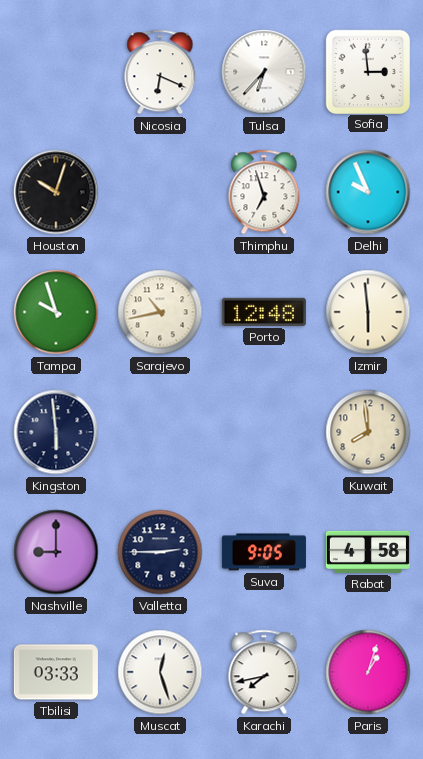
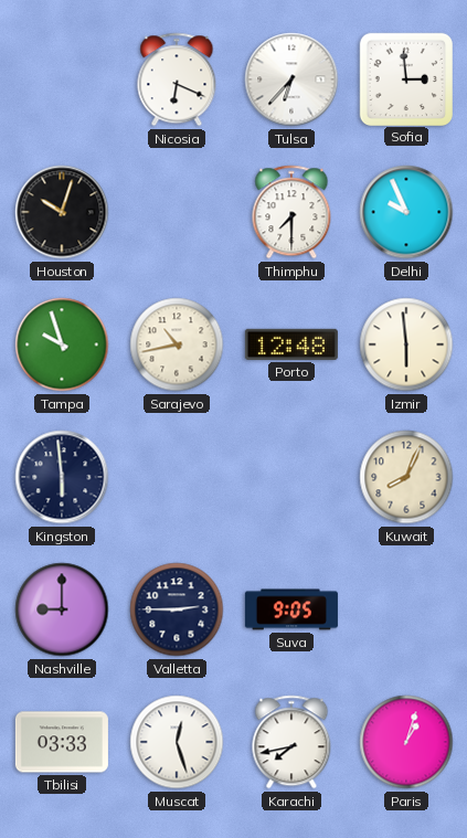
Thimphu: 6:57 -> 7:30
Kuwait: 7:59 -> 8:04
Rabat: 4:58 -> none
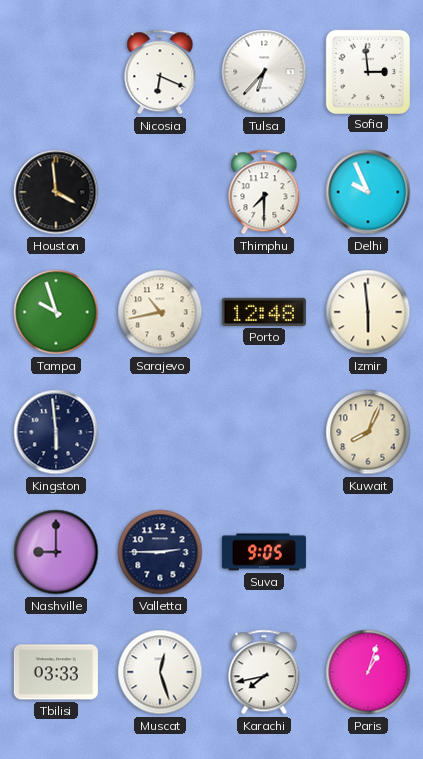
Houston: 10:03 -> 3:59
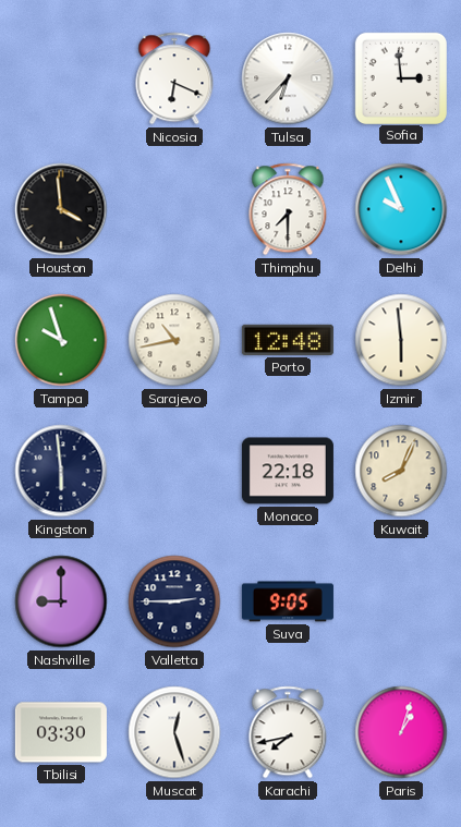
Monaco: none -> 22:18
Tbilisi: 03:33 -> 03:30
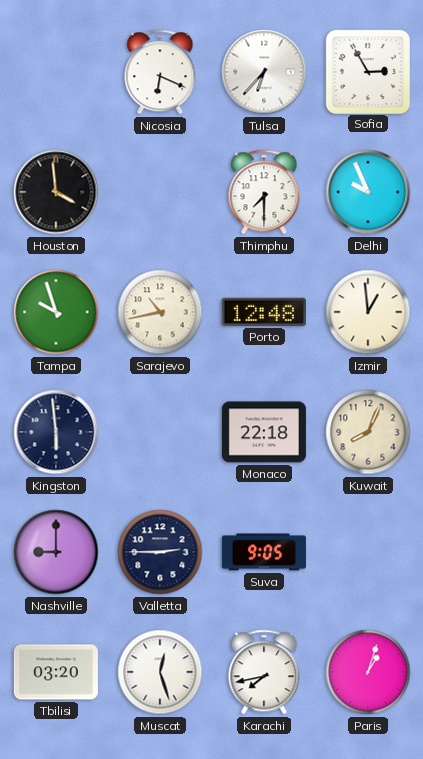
Sofia: 2:59 -> 2:55
Izmir: 5:59 -> 12:59
Tbilisi: 03:30 -> 03:20
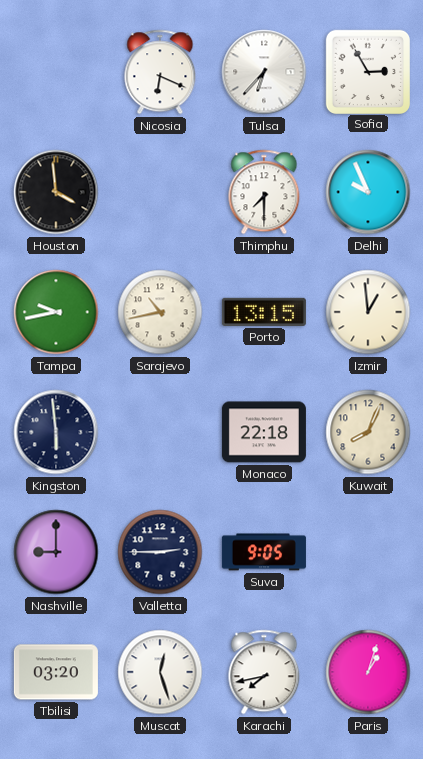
Tampa: 9:57 -> 9:43
Porto: 12:48 -> 13:15
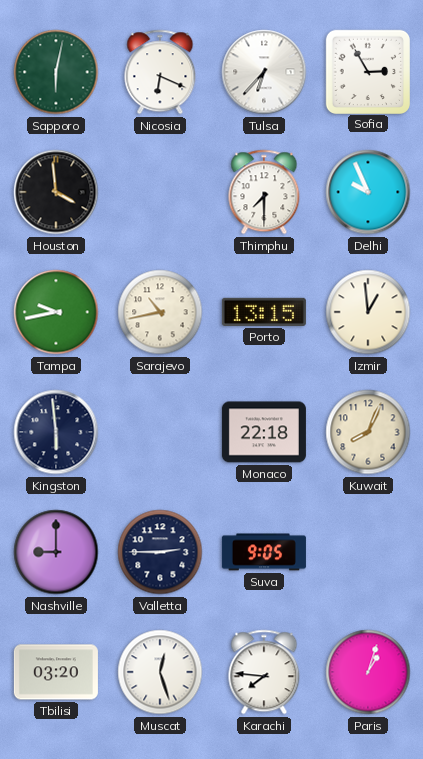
Sapporo: none -> 6:02
Karachi: 7:43 -> 7:46
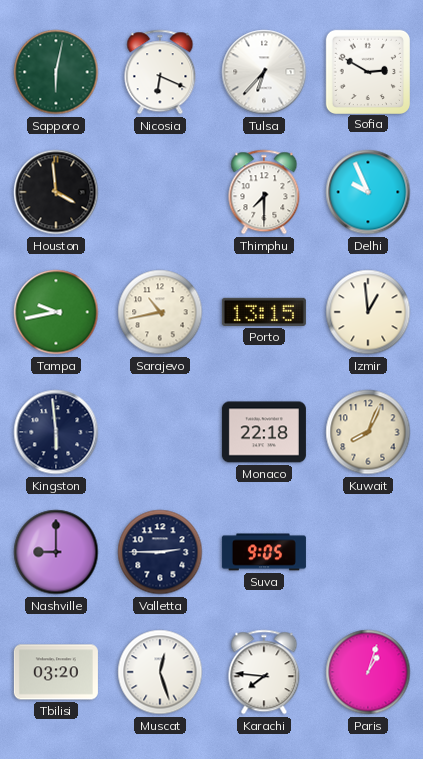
Sofia: 2:55 -> 2:50
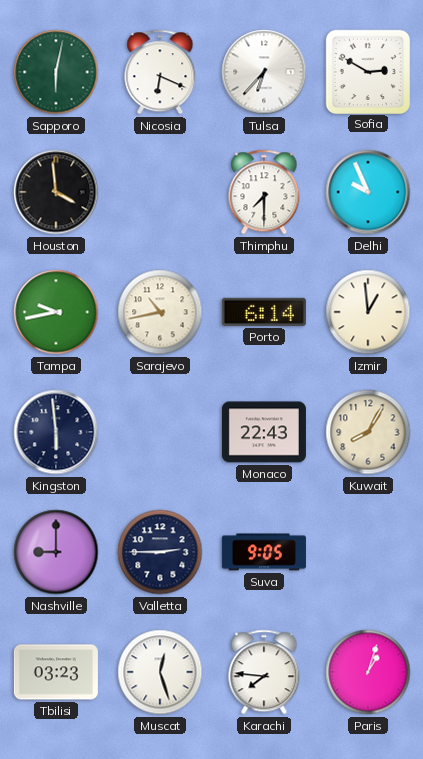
Porto: 13:15 -> 6:14
Monaco: 22:18 -> 22:43
Kuwait: 8:04 -> 8:05
Tbilisi: 03:20 -> 03:23
